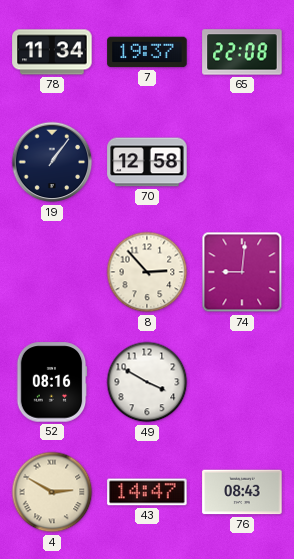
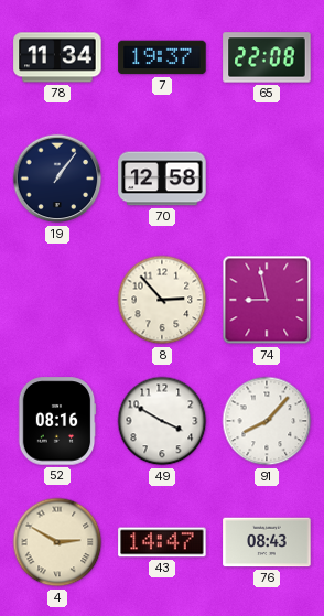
74: 9:01 -> 8:58
91: none -> 8:07
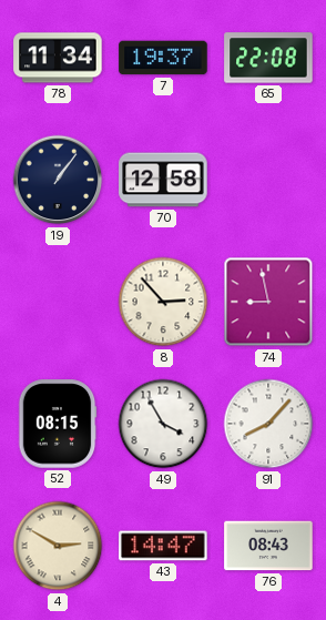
52: 08:16 -> 08:15
49: 3:50 -> 3:55
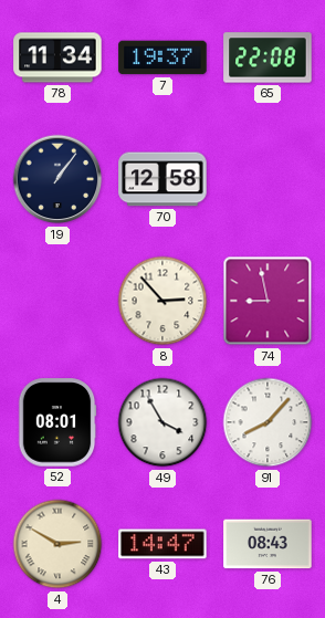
52: 08:15 -> 08:01
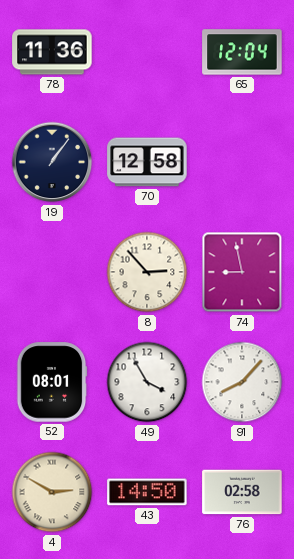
78: 11:34 -> 11:36
7: 19:37 -> none
65: 22:08 -> 12:04
43: 14:47 -> 14:50
76: 08:43 -> 02:58
